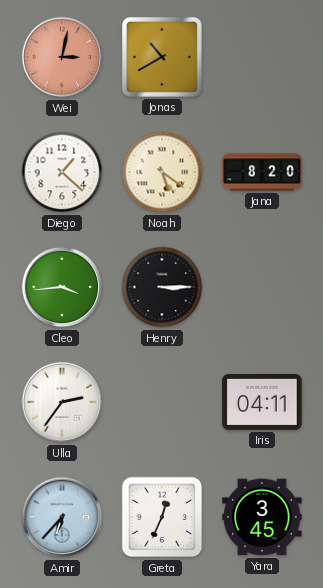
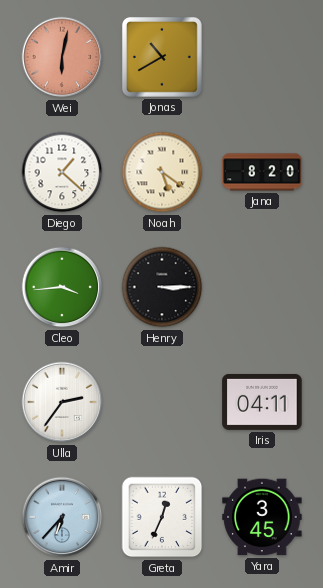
Wei: 3:02 -> 6:02
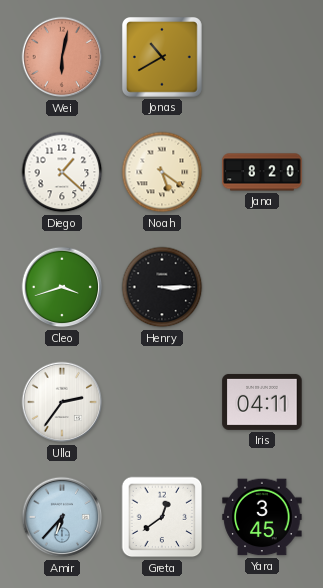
Cleo: 3:44 -> 3:42
Greta: 12:34 -> 12:39
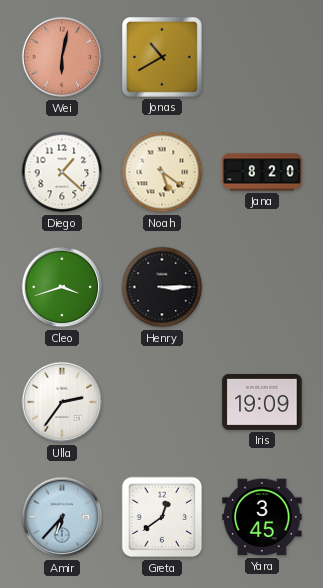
Iris: 04:11 -> 19:09
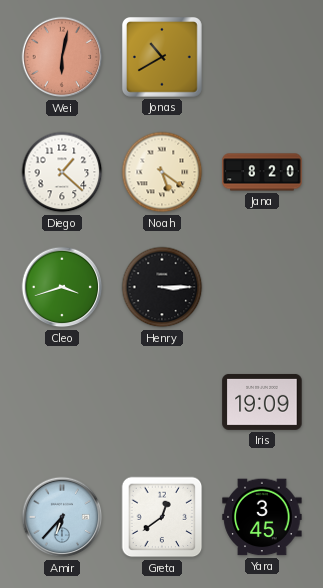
Ulla: 2:36 -> none
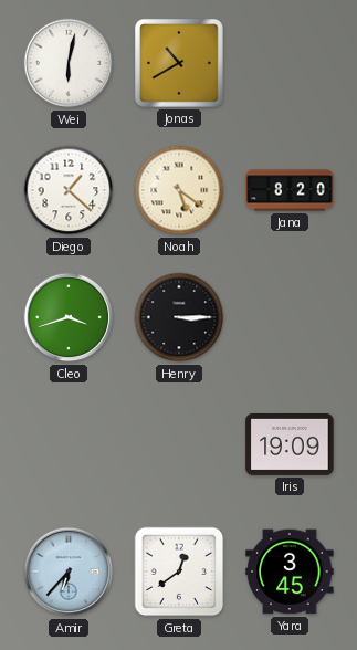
Wei dial: salmon -> white
